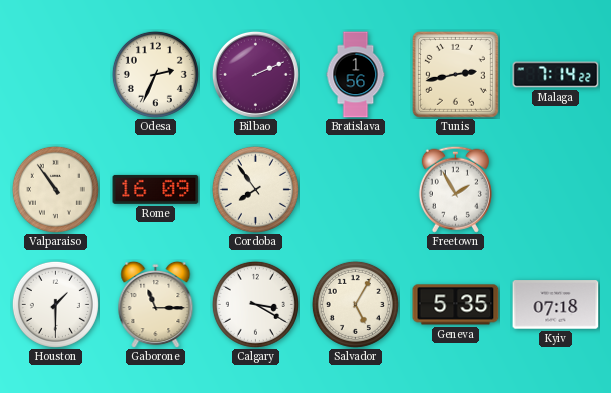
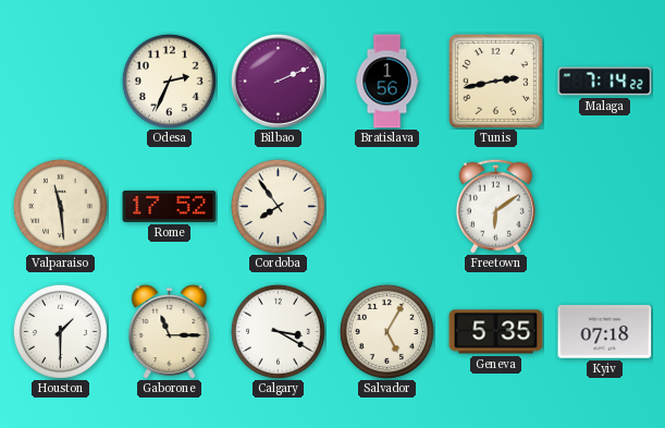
Valparaiso: 10:54 -> 11:29
Rome: 16:09 -> 17:52
Freetown: 1:55 -> 6:09
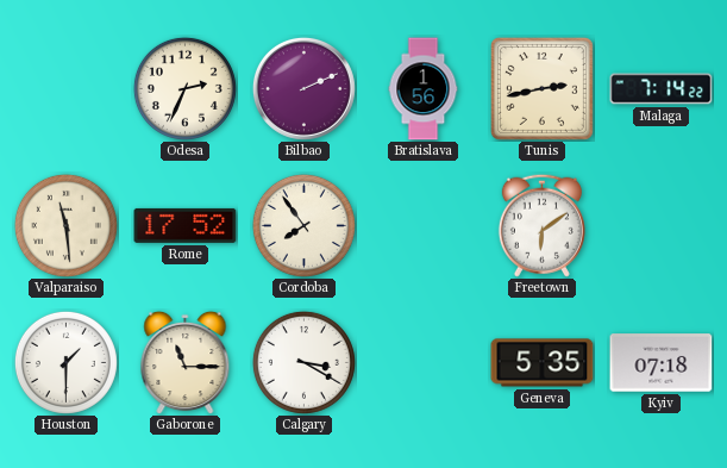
Salvador: 5:05 -> none
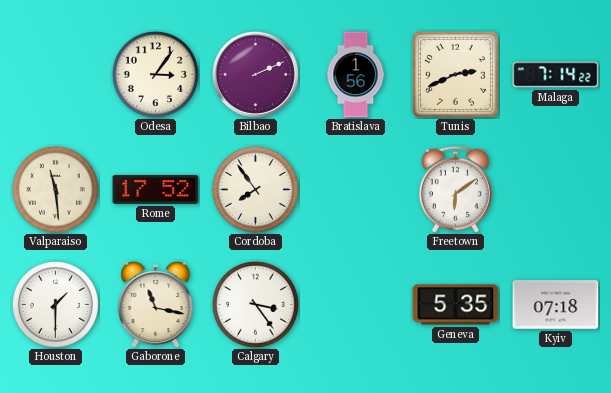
Odesa: 2:34 -> 3:06
Tunis: 2:43 -> 2:41
Gaborone: 11:15 -> 11:17
Calgary: 3:20 -> 3:24
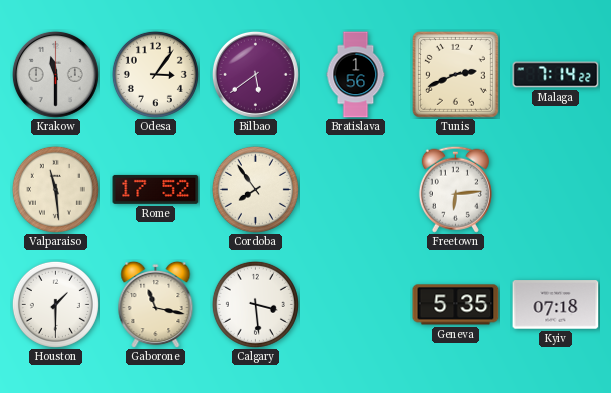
Krakow: none -> 11:30
Bilbao: 2:11 -> 5:39
Freetown: 6:09 -> 6:14
Calgary: 3:24 -> 3:29
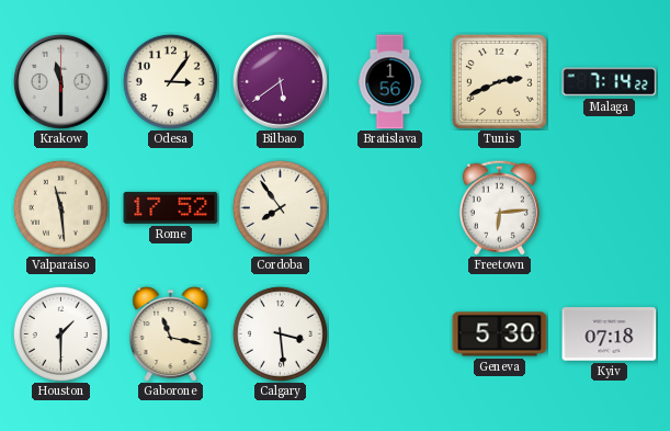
Geneva: 5:35 -> 5:30
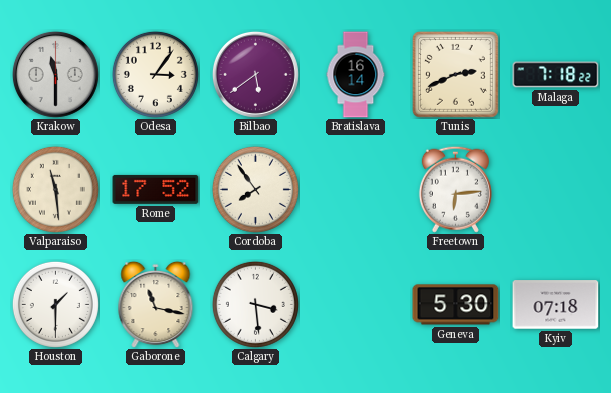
Bratislava: 1:56 -> 16:14
Malaga: 7:14 -> 7:18
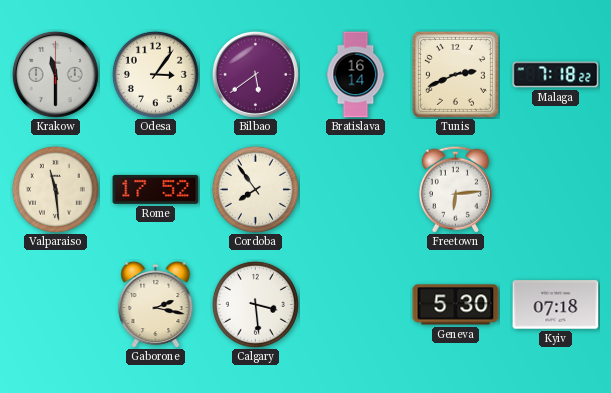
Houston: 1:30 -> none
Gaborone: 11:17 -> 2:17
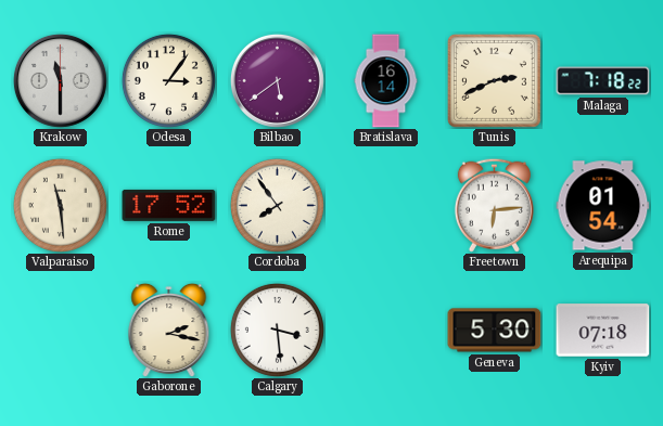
Arequipa: none -> 01:54
